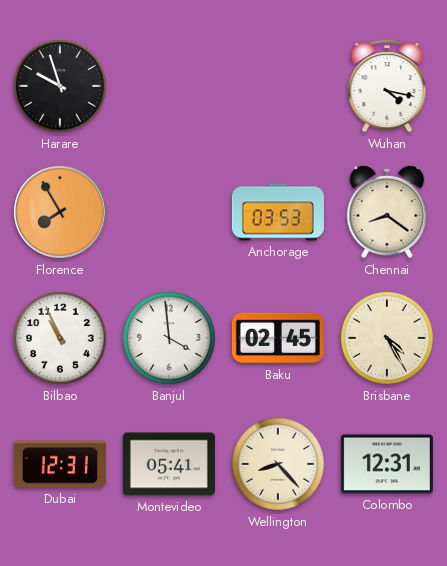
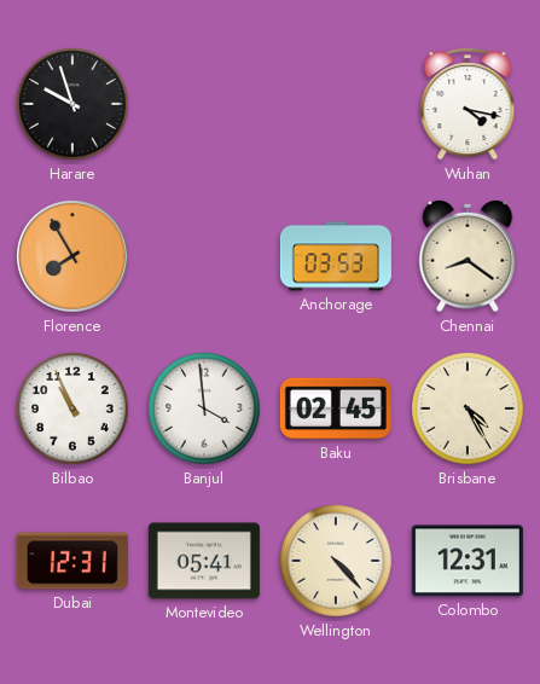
Wellington: 8:23 -> 4:23
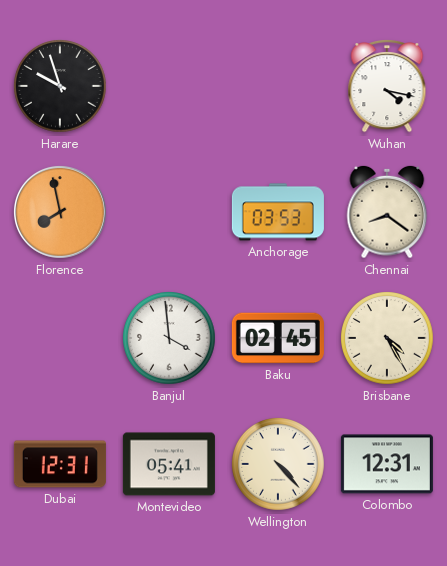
Florence: 7:55 -> 7:58
Bilbao: 10:56 -> none
